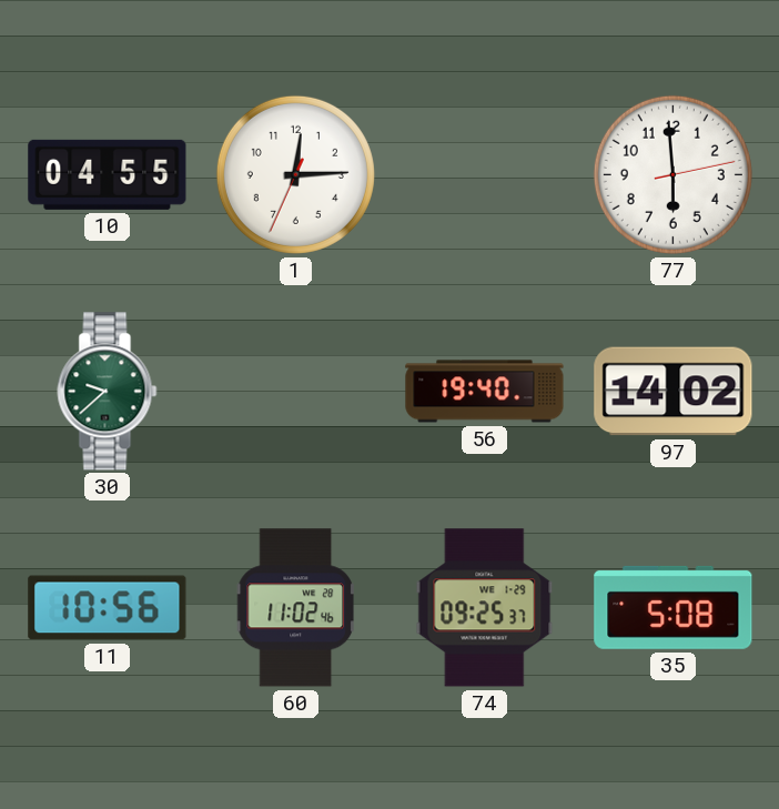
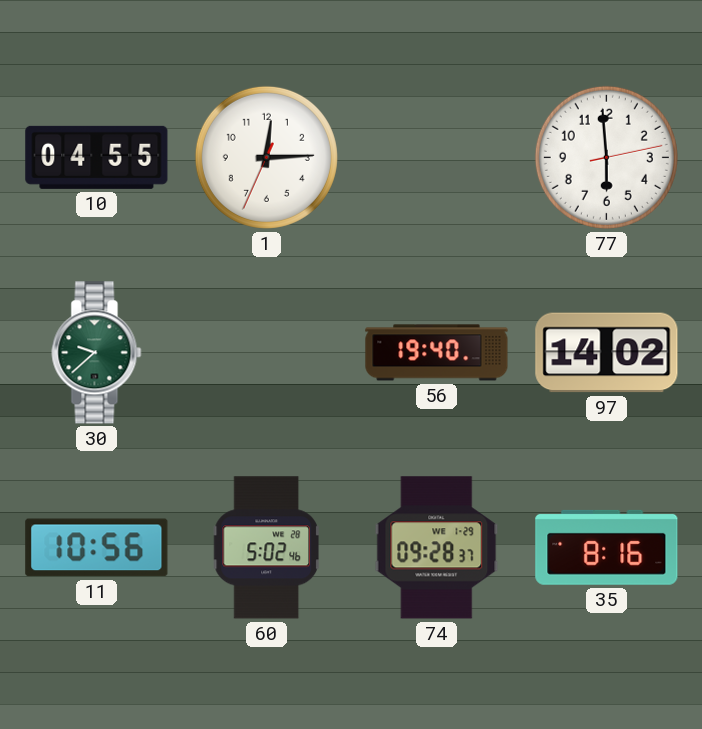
60: 11:02 -> 5:02
74: 09:25 -> 09:28
35: 5:08 -> 8:16
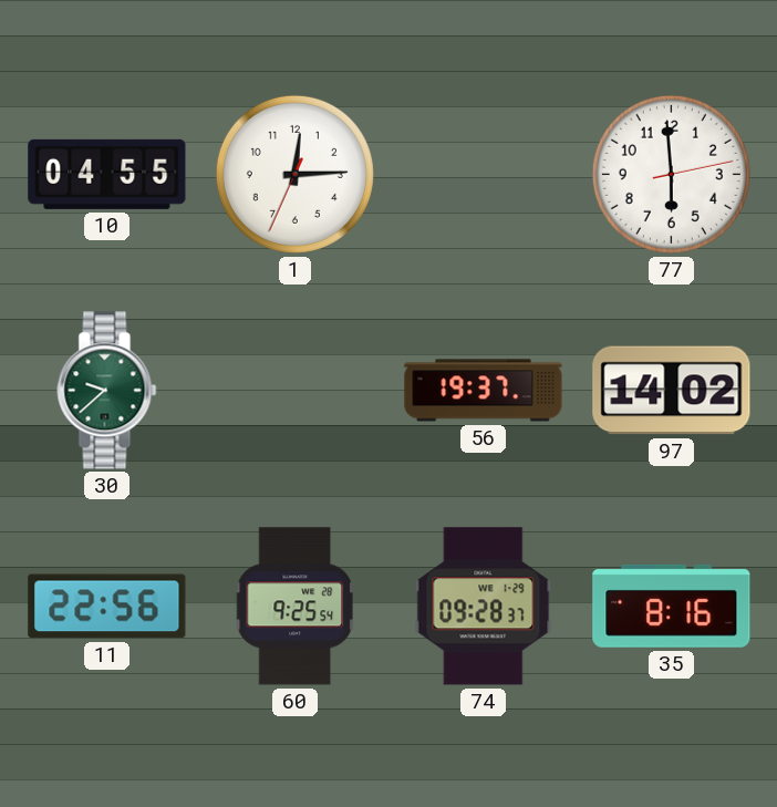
56: 19:40 -> 19:37
11: 10:56 -> 22:56
60: 5:02 -> 9:25
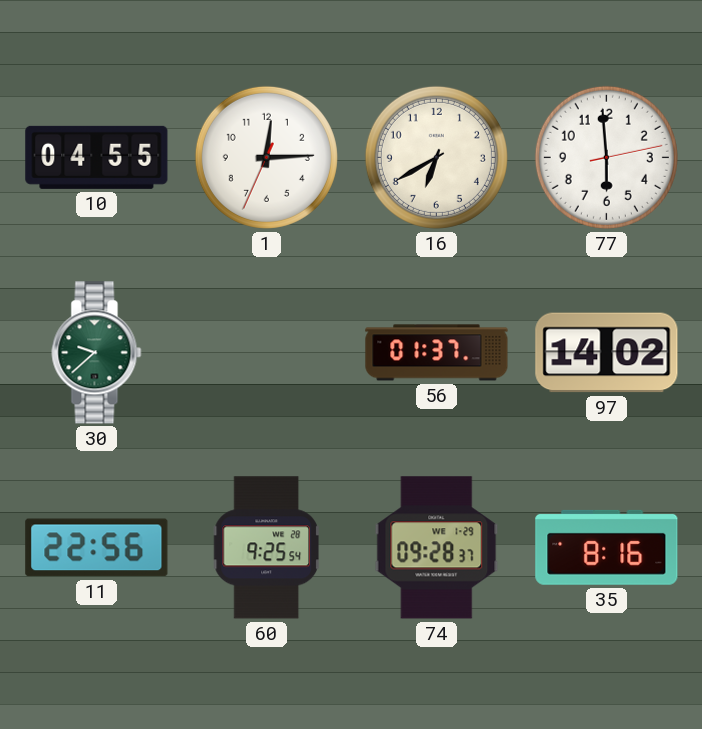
16: none -> 6:40
56: 19:37 -> 01:37
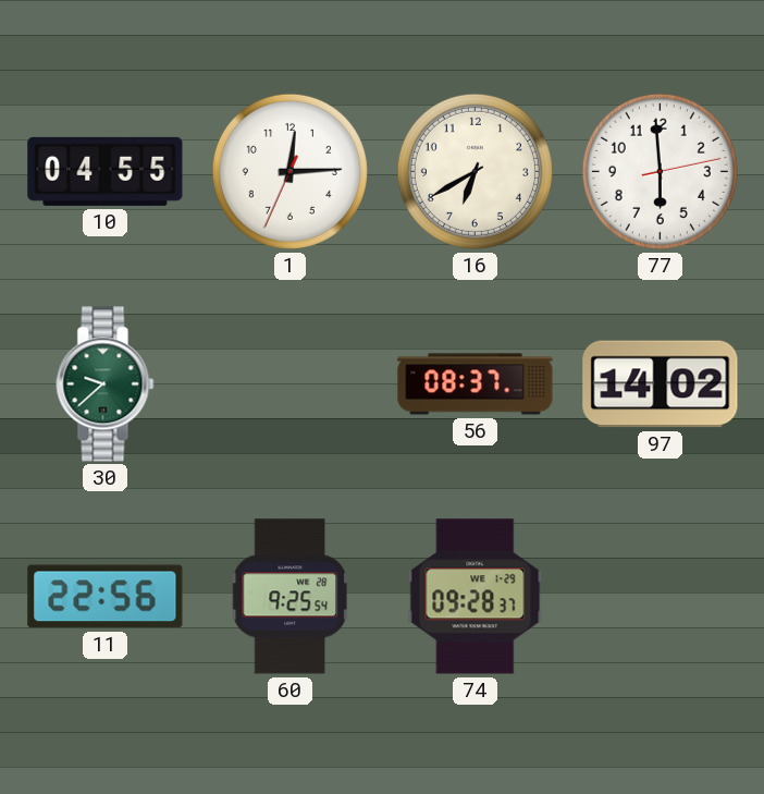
56: 01:37 -> 08:37
35: 8:16 -> none
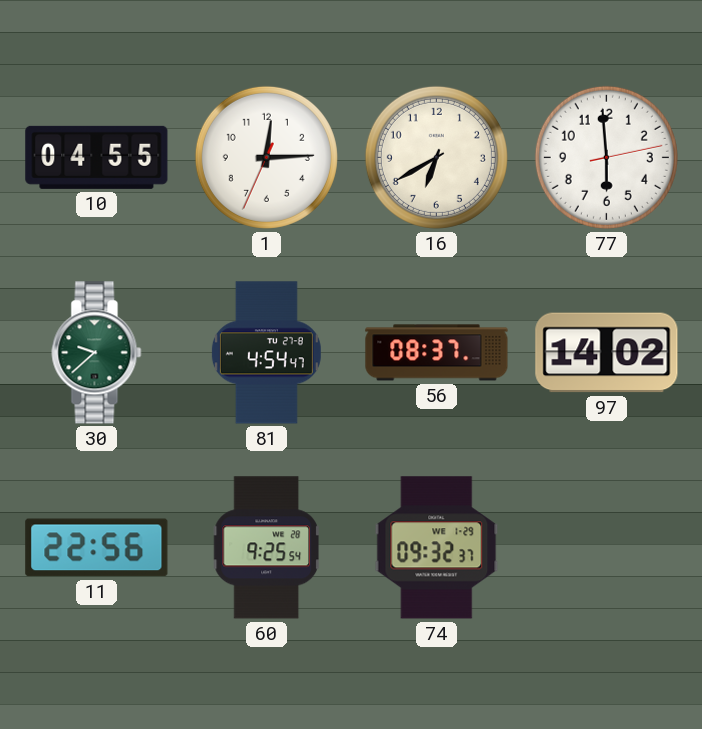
81: none -> 4:54
74: 09:28 -> 09:32
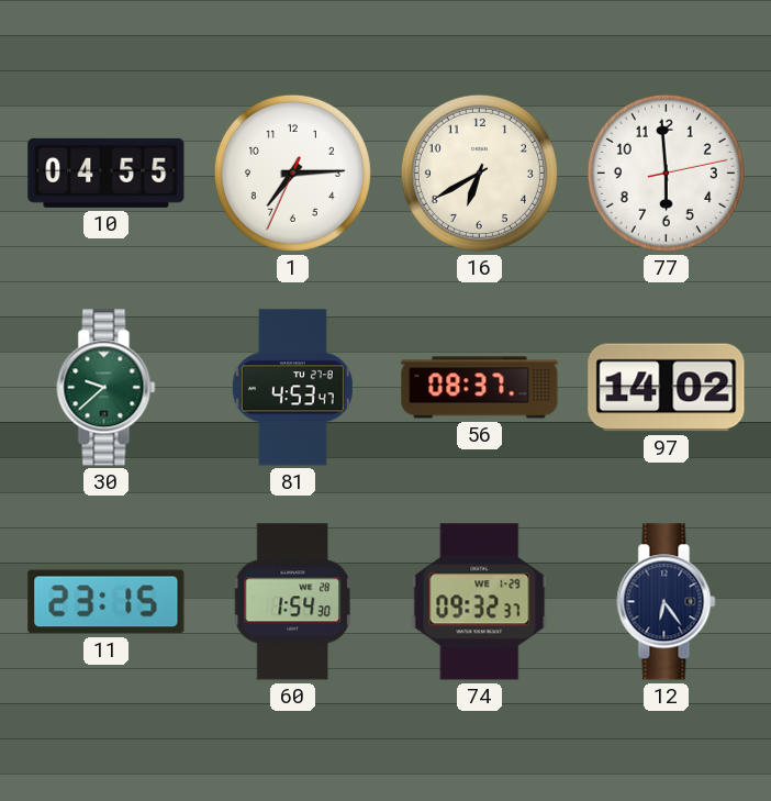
1: 12:14 -> 7:14
81: 4:54 -> 4:53
11: 22:56 -> 23:15
60: 9:25 -> 1:54
12: none -> 6:24
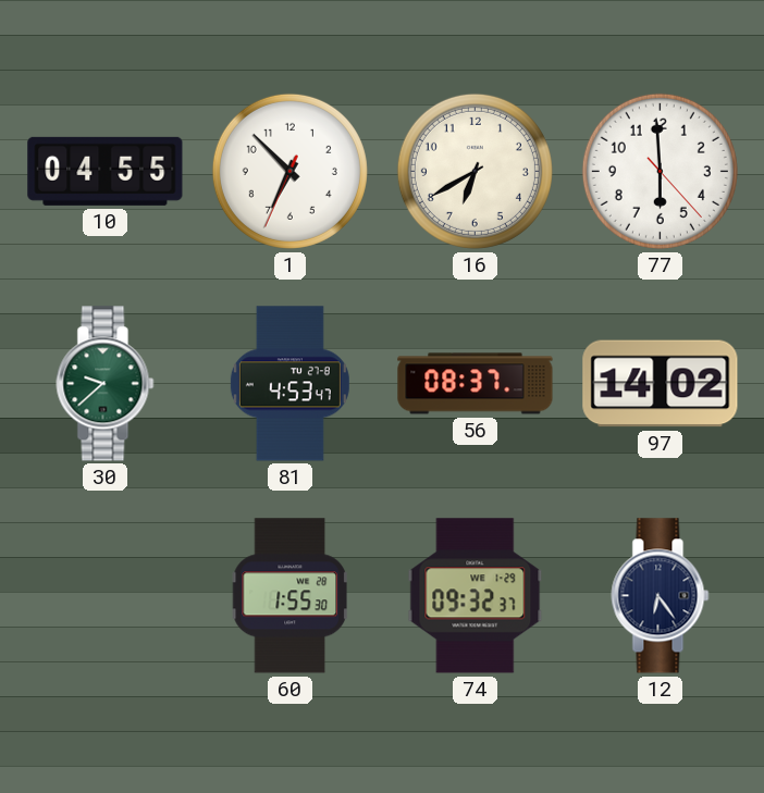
1: 7:14 -> 6:52
77: 5:59:13 -> 5:59:23
11: 23:15 -> none
60: 1:54 -> 1:55
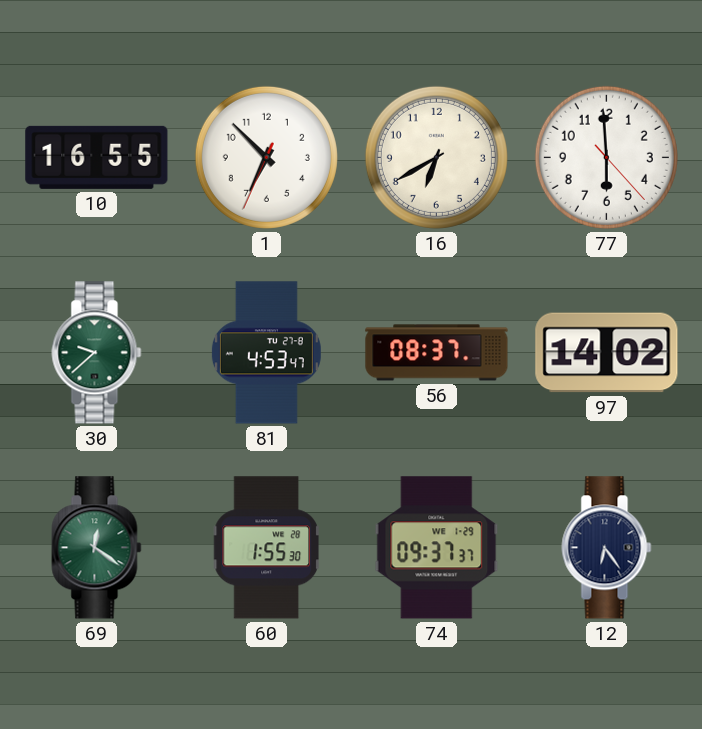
10: 04:55 -> 16:55
69: none -> 12:21
74: 09:32 -> 09:37
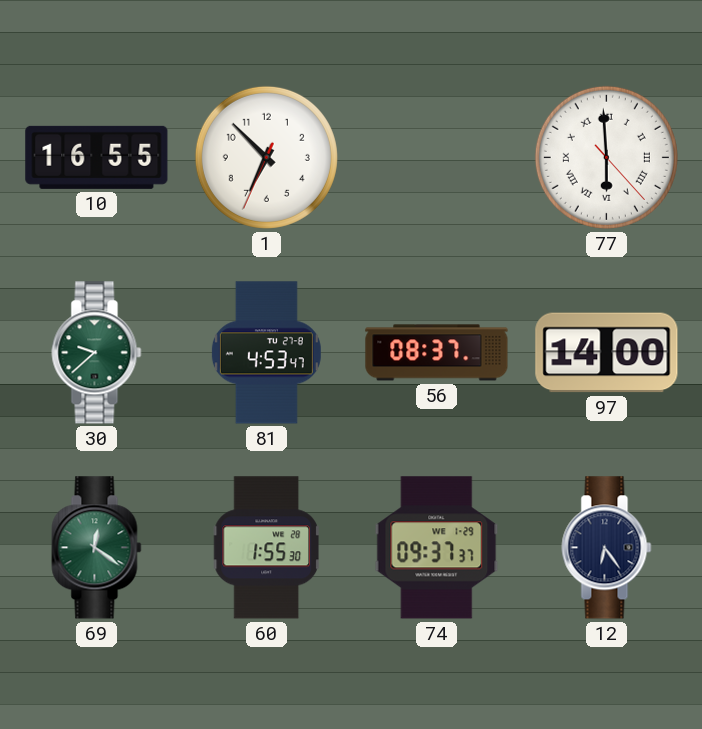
16: 6:40 -> none
77 numerals: Arabic -> Roman
97: 14:02 -> 14:00
